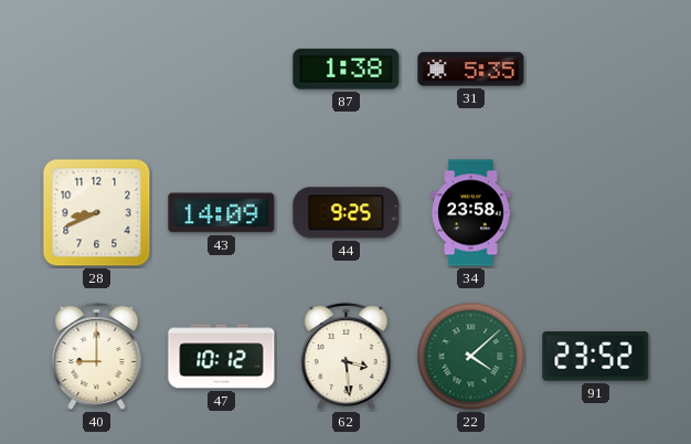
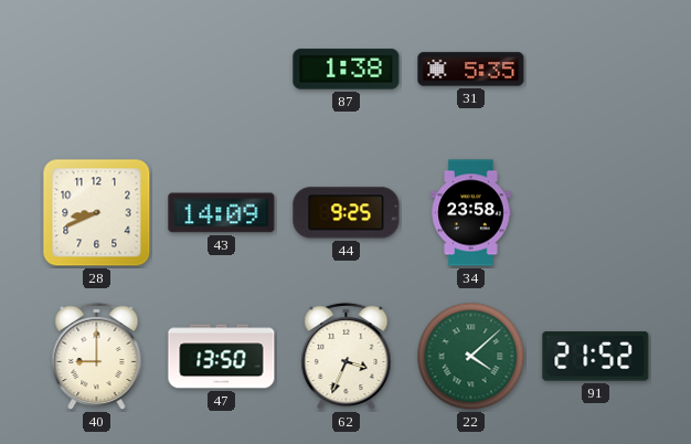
47: 10:12 -> 13:50
62: 3:29 -> 3:34
91: 23:52 -> 21:52
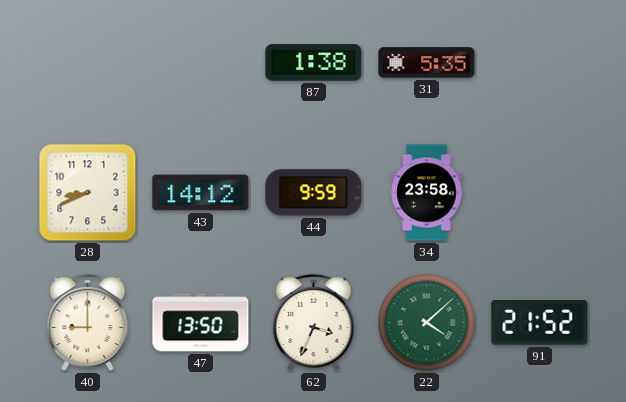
43: 14:09 -> 14:12
44: 9:25 -> 9:59
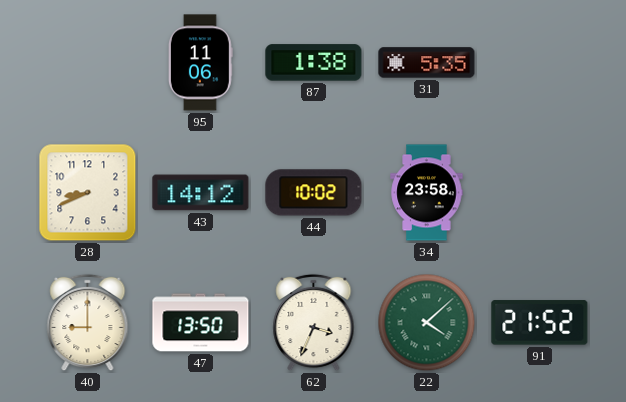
95: none -> 11:06
44: 9:59 -> 10:02
